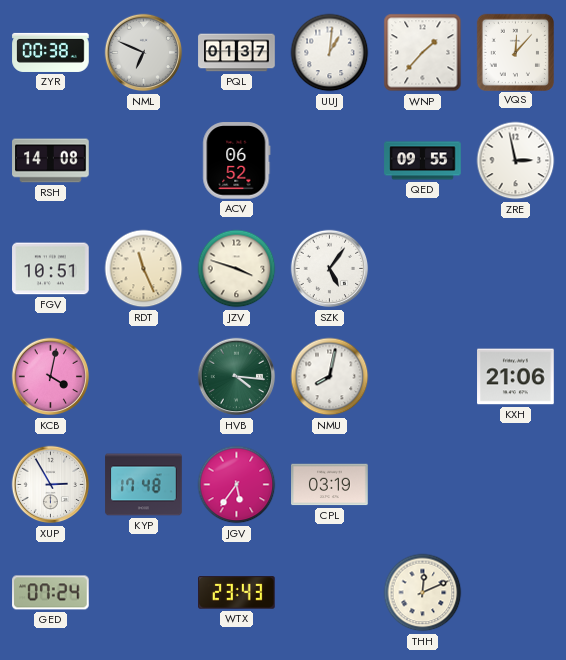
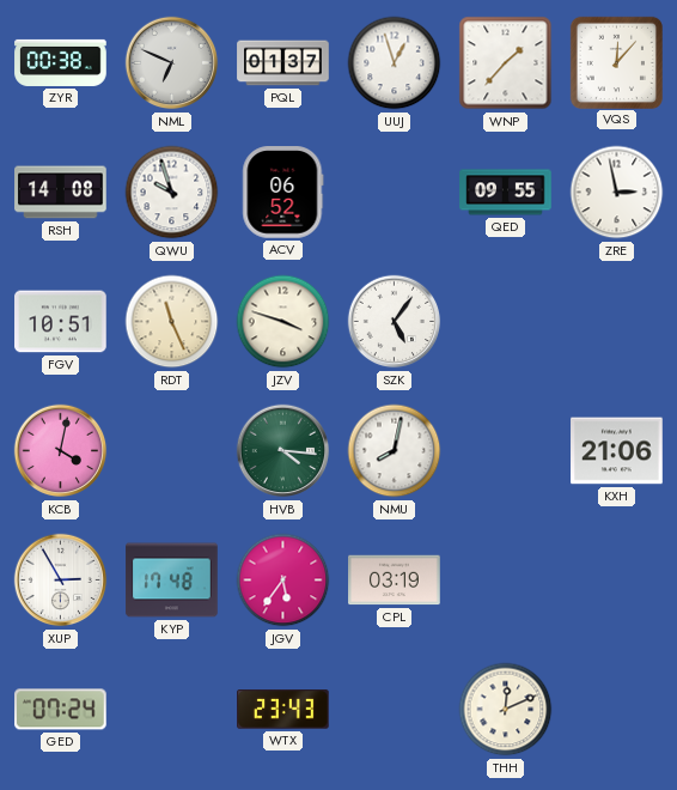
UUJ: 1:01 -> 12:57
QWU: none -> 9:57
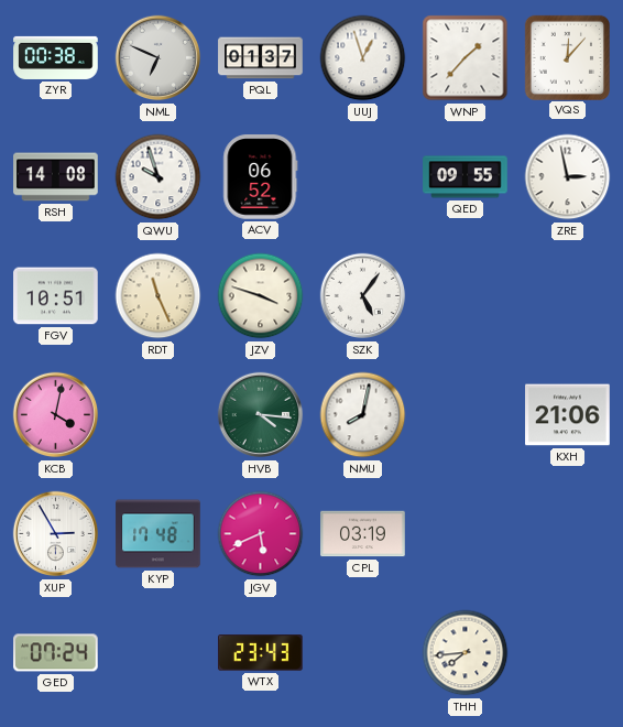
JGV: 5:36 -> 5:41
THH: 12:11 -> 7:44
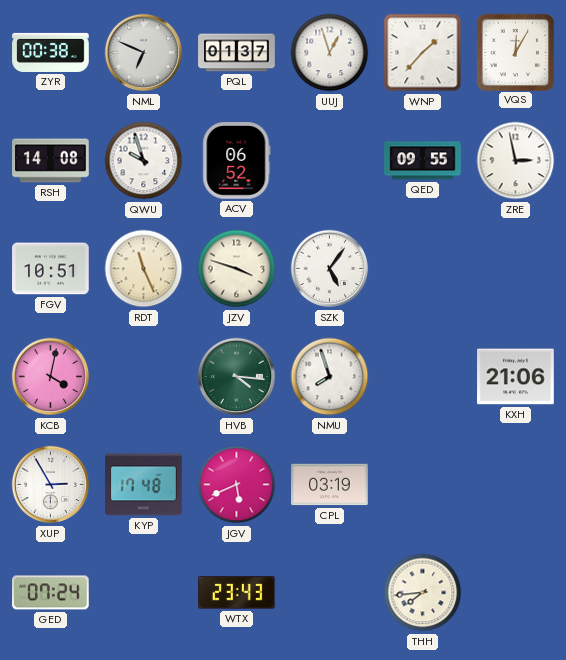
VQS: 12:07 -> 12:05
NMU: 8:02 -> 7:57
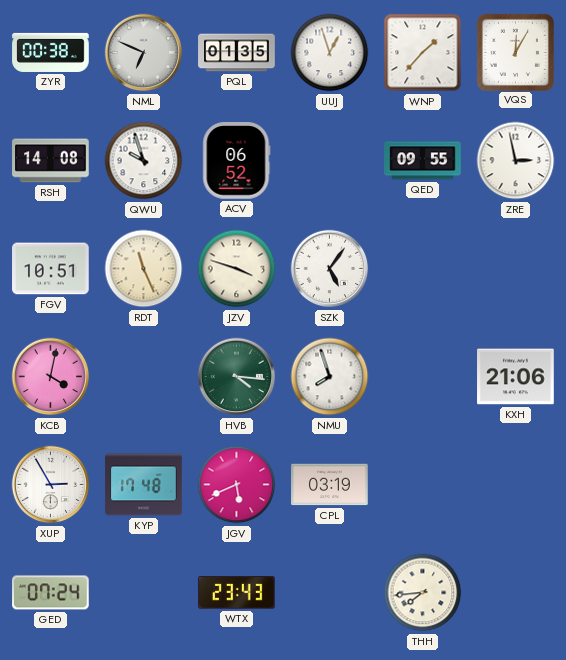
PQL: 01:37 -> 01:35
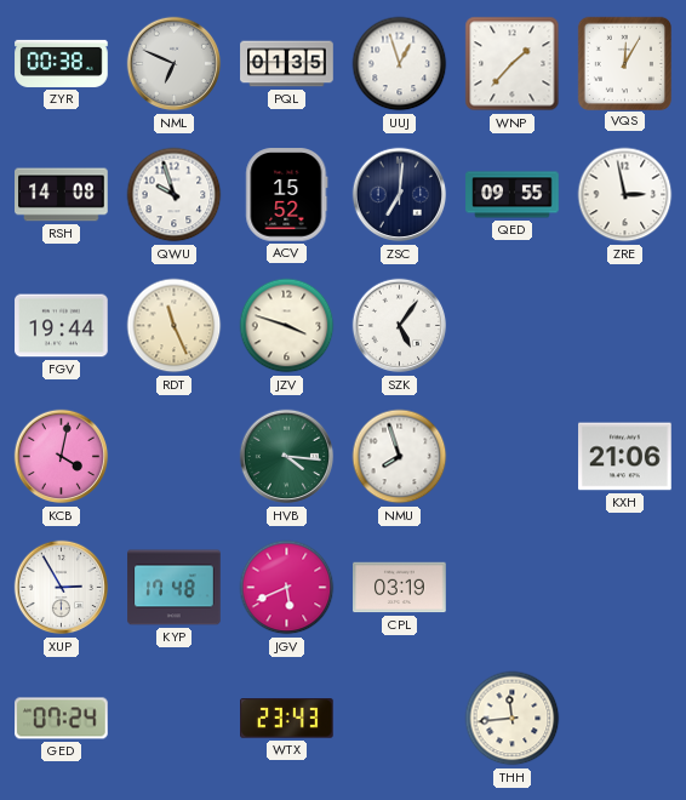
ACV: 06:52 -> 15:52
ZSC: none -> 7:01
FGV: 10:51 -> 19:44
THH: 7:44 -> 11:44
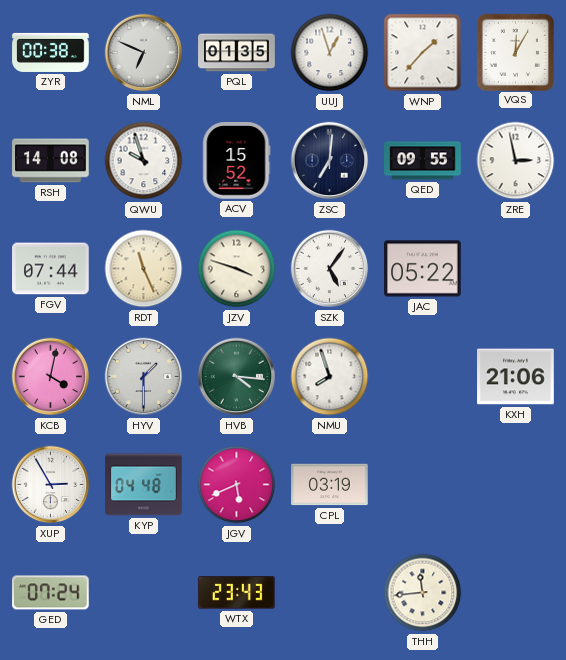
FGV: 19:44 -> 07:44
JAC: none -> 05:22
HYV: none -> 1:30
KYP: 17:48 -> 04:48
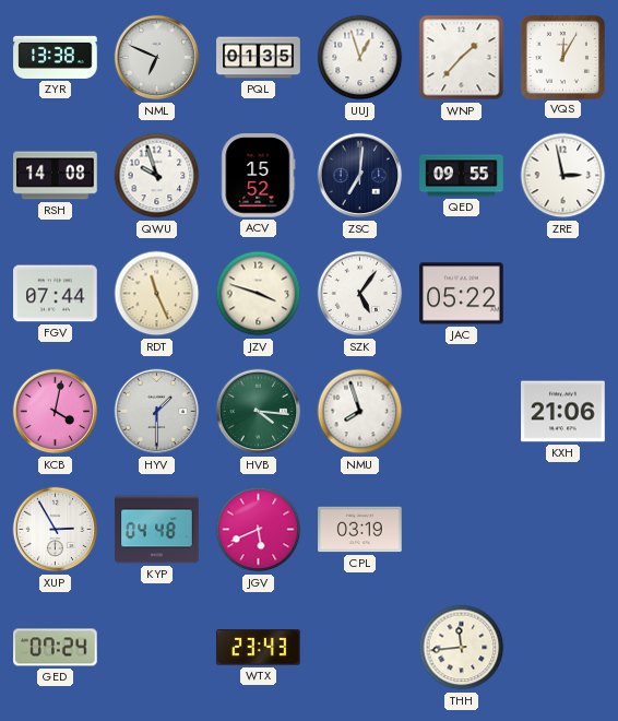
ZYR: 00:38 -> 13:38
